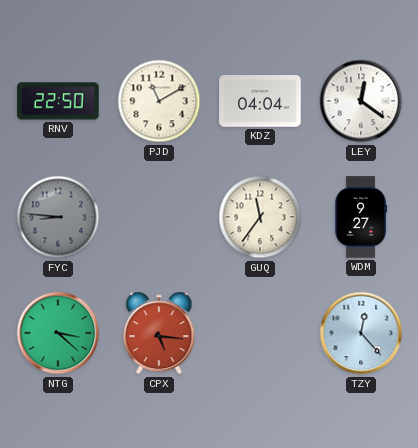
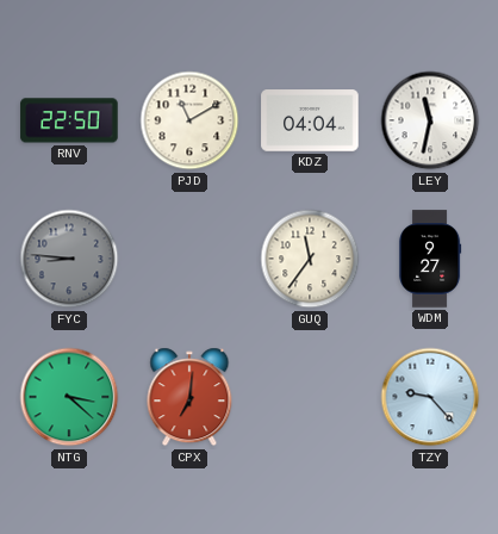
LEY: 12:21 -> 11:32
CPX: 5:16 -> 7:01
TZY: 12:23 -> 9:23
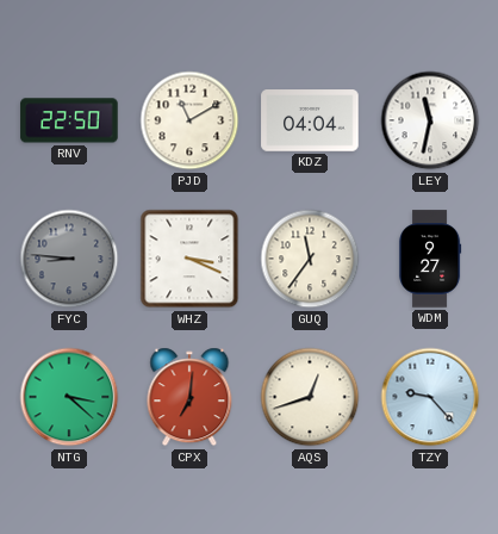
WHZ: none -> 3:19
AQS: none -> 12:42
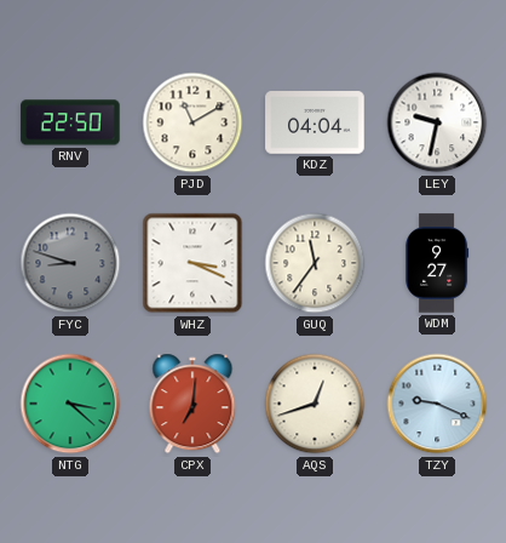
LEY: 11:32 -> 9:32
FYC: 8:46 -> 8:48
TZY: 9:23 -> 9:19
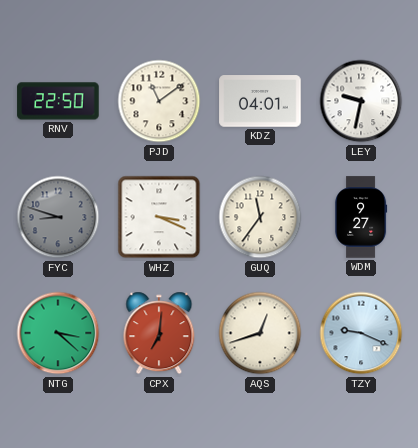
PJD: 11:10 -> 11:09
KDZ: 04:04 -> 04:01
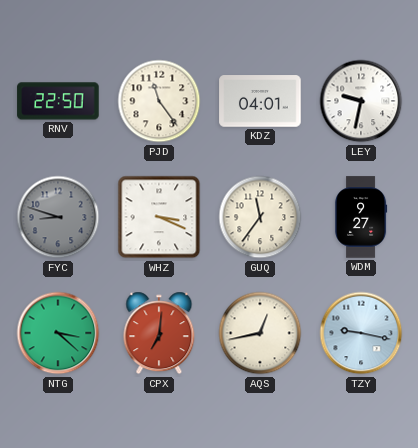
PJD: 11:09 -> 11:24
AQS: 12:42 -> 12:43
TZY: 9:19 -> 9:17
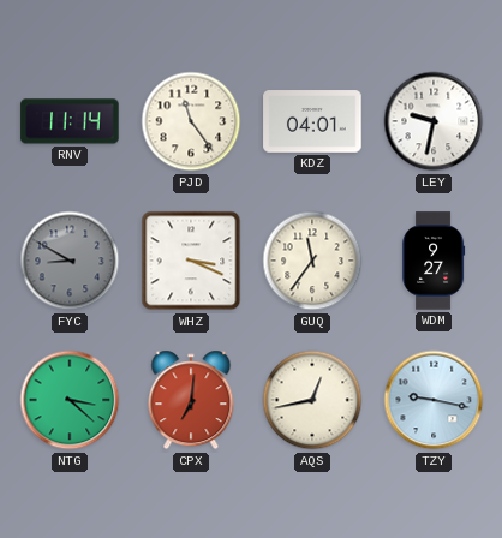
RNV: 22:50 -> 11:14
FYC: 8:48 -> 8:50
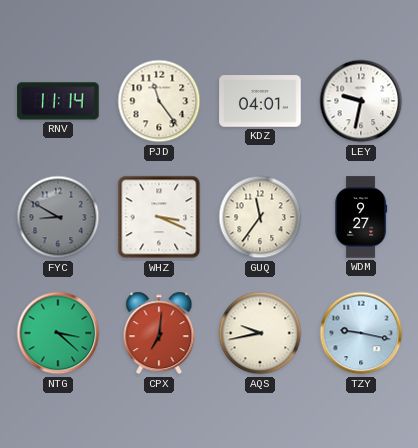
AQS: 12:43 -> 9:43
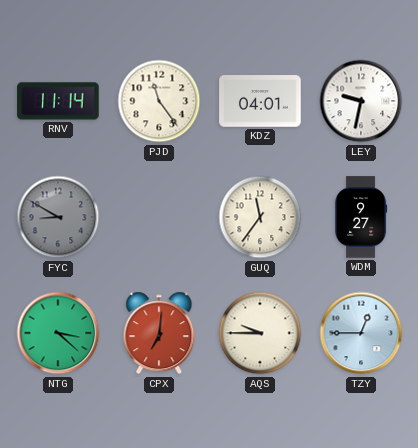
WHZ: 3:19 -> none
AQS: 9:43 -> 9:45
TZY: 9:17 -> 12:45
